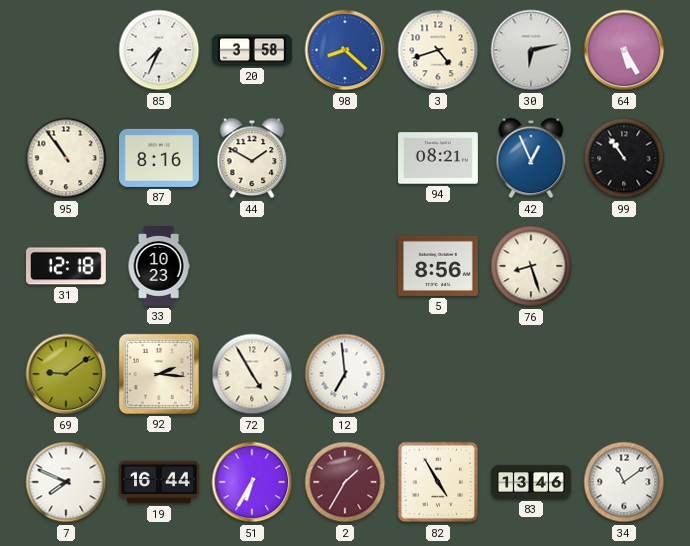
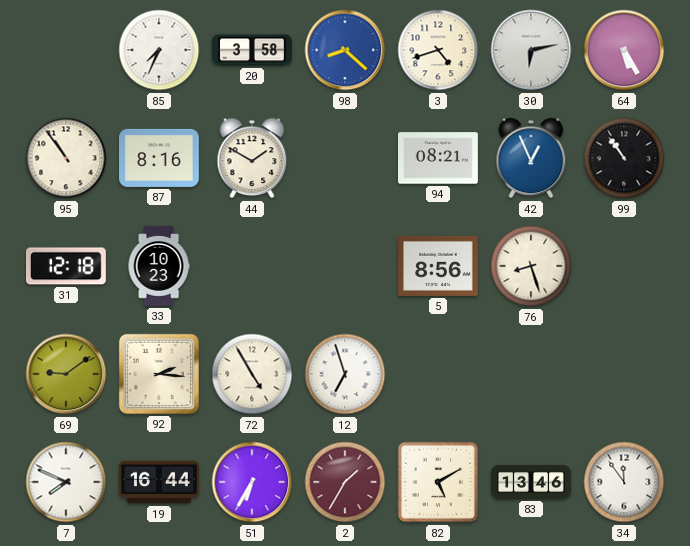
12: 6:59 -> 6:57
82: 4:55 -> 5:10
34: 11:09 -> 11:54
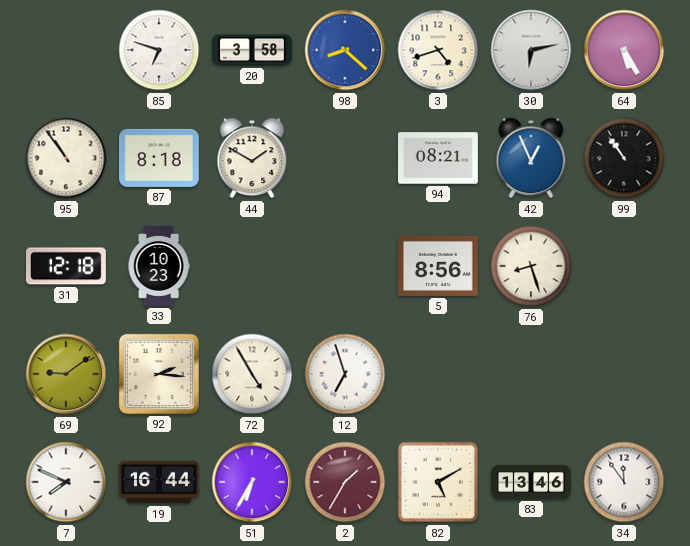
85: 7:34 -> 6:48
87: 8:16 -> 8:18
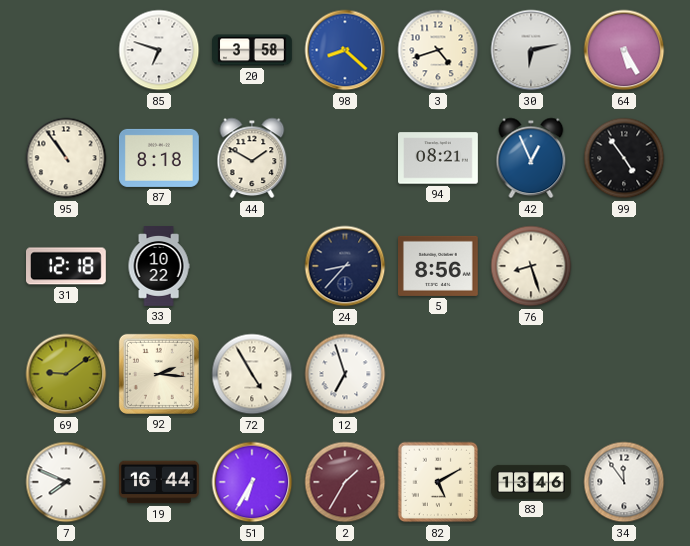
99: 10:54 -> 4:54
33: 10:23 -> 10:22
24: none -> 8:37
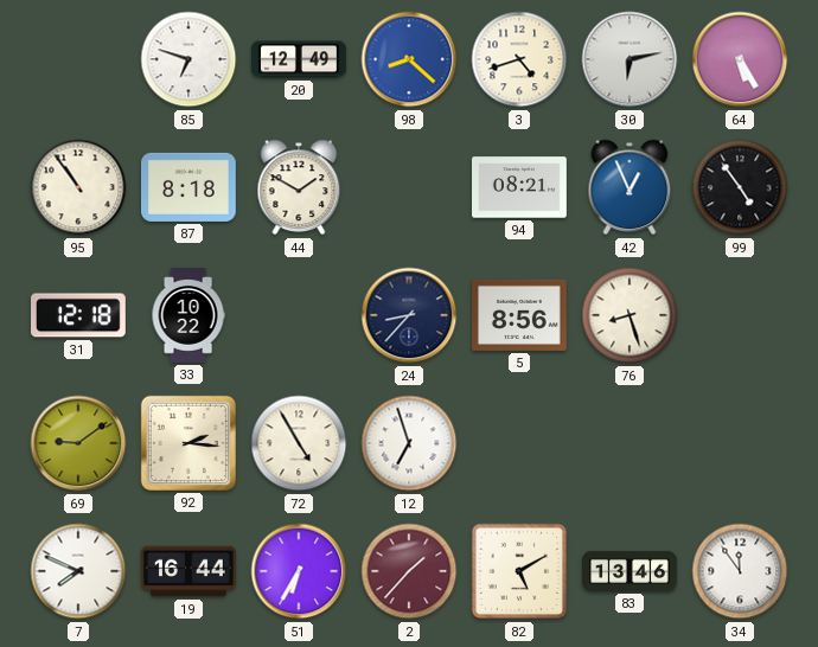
20: 3:58 -> 12:49
2: 1:35 -> 1:37
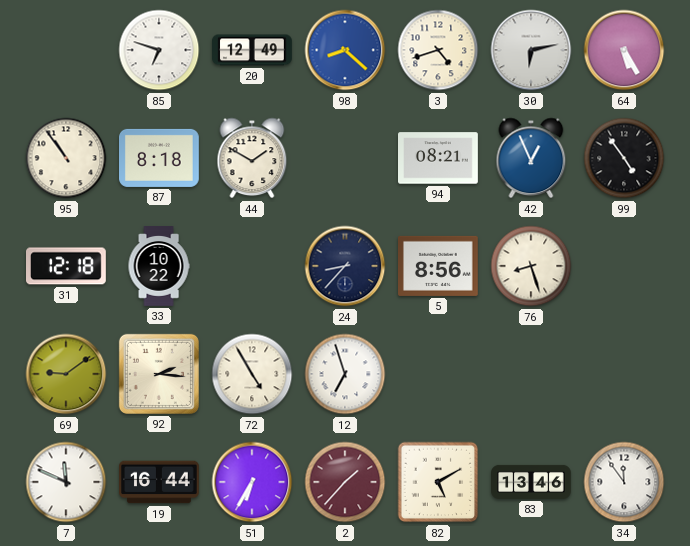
7: 7:49 -> 11:49
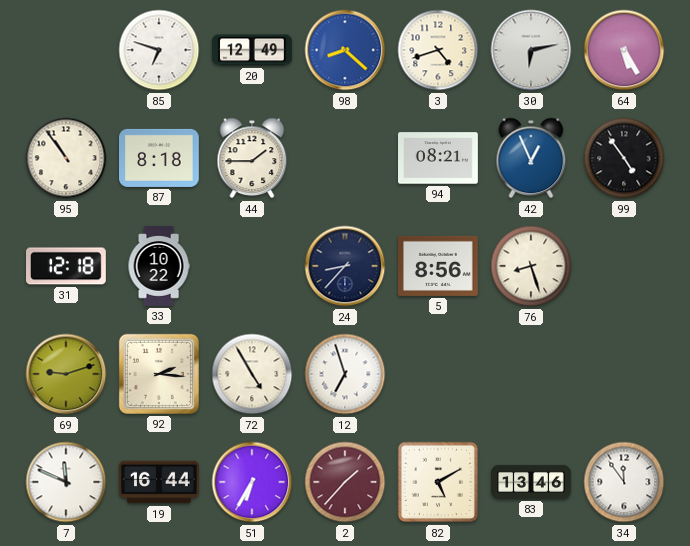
44: 1:50 -> 1:45
69: 9:09 -> 9:12
